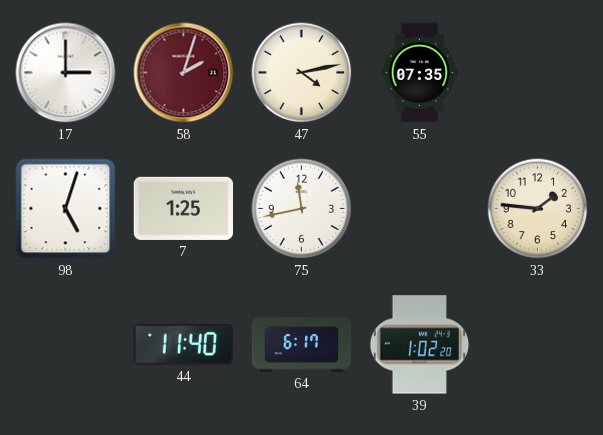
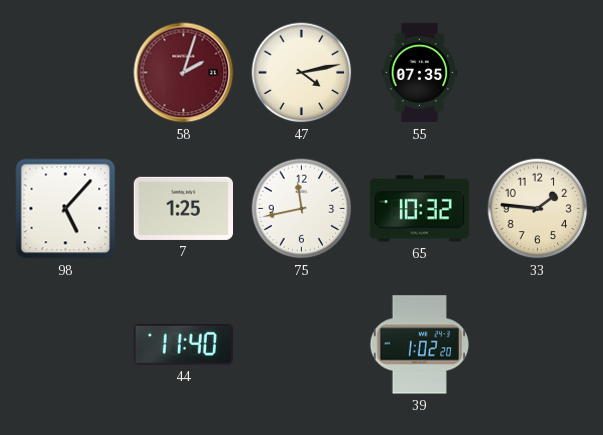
17: 3:00 -> none
98: 5:03 -> 5:07
65: none -> 10:32
64: 6:17 -> none
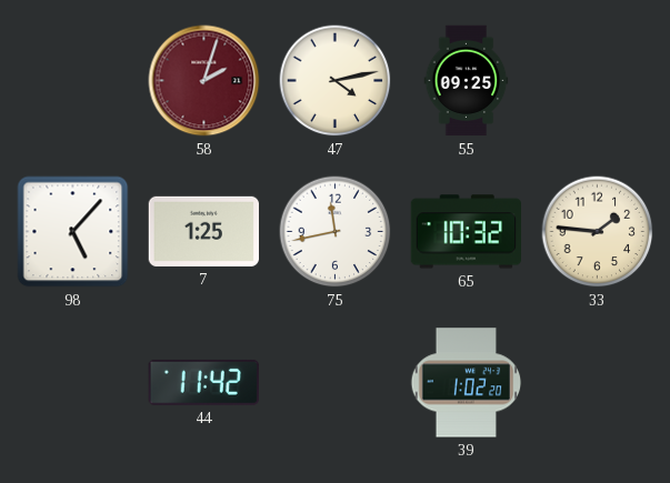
55: 07:35 -> 09:25
44: 11:40 -> 11:42
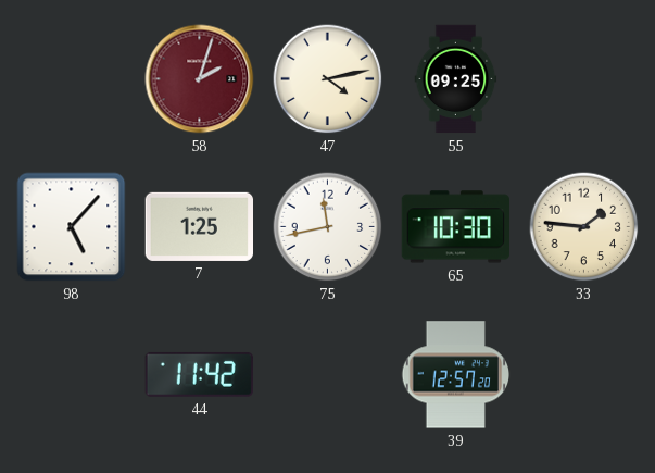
65: 10:32 -> 10:30
39: 1:02 -> 12:57
